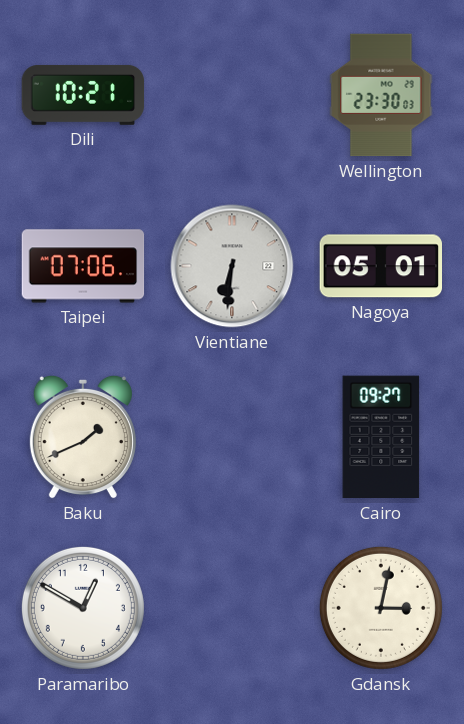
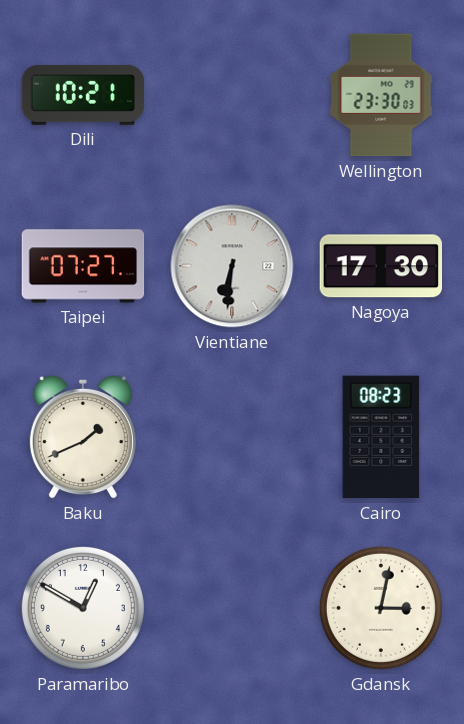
Taipei: 07:06 -> 07:27
Nagoya: 05:01 -> 17:30
Cairo: 09:27 -> 08:23
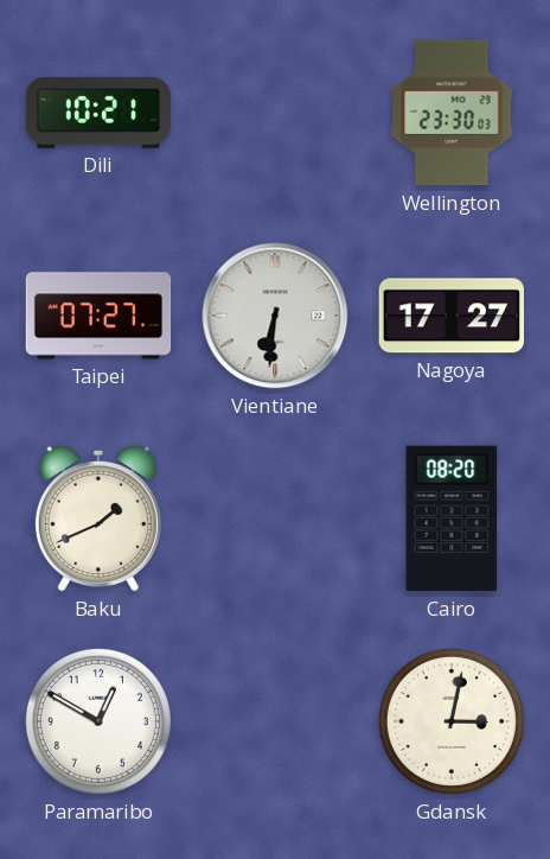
Nagoya: 17:30 -> 17:27
Cairo: 08:23 -> 08:20
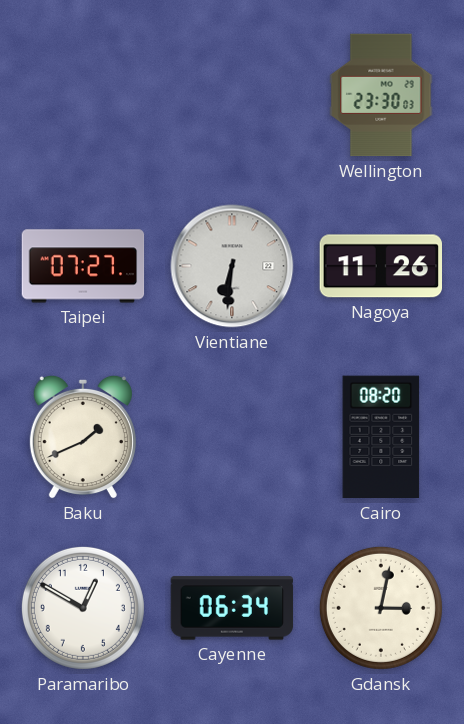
Dili: 10:21 -> none
Nagoya: 17:27 -> 11:26
Cayenne: none -> 06:34
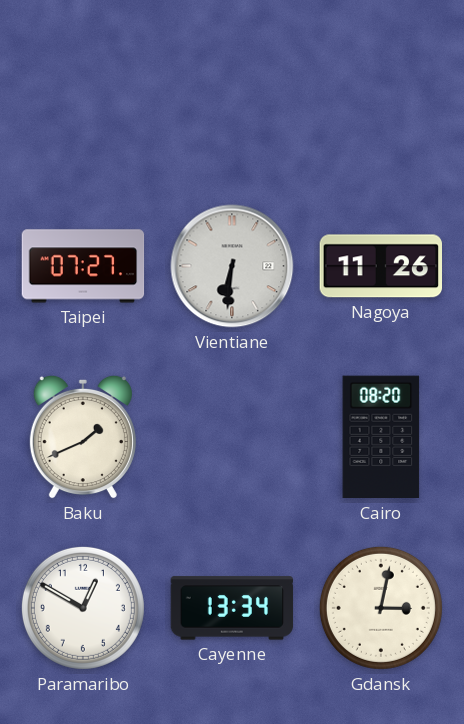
Wellington: 23:30 -> none
Cayenne: 06:34 -> 13:34
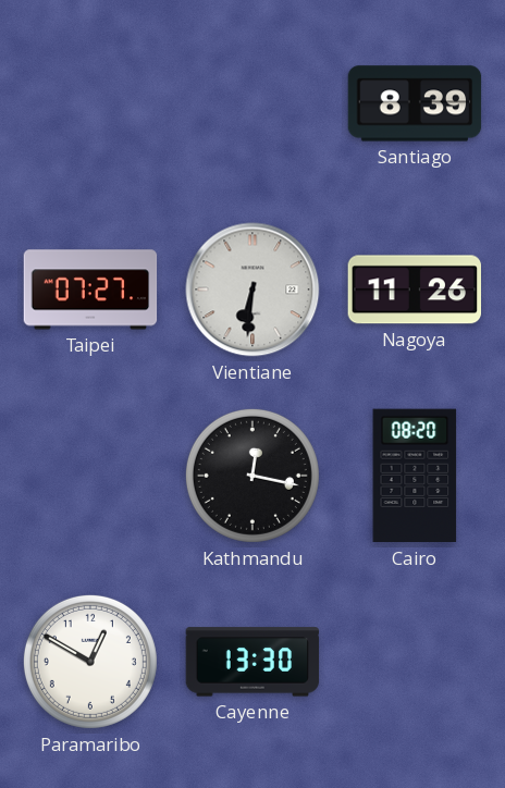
Santiago: none -> 8:39
Baku: 1:41 -> none
Kathmandu: none -> 12:17
Cayenne: 13:34 -> 13:30
Gdansk: 3:02 -> none
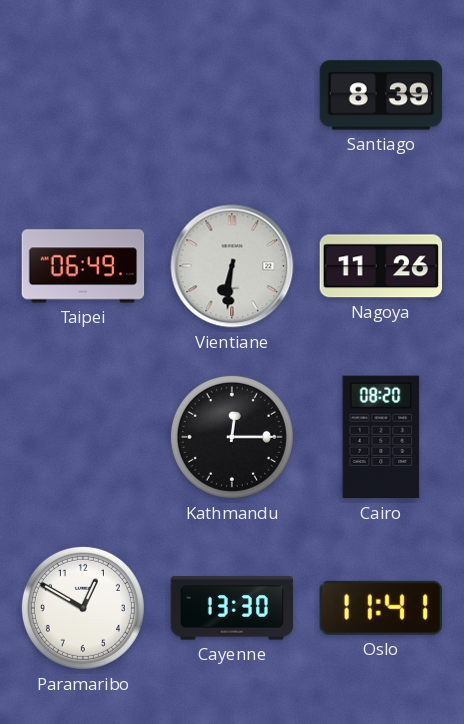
Taipei: 07:27 -> 06:49
Kathmandu: 12:17 -> 12:15
Oslo: none -> 11:41
